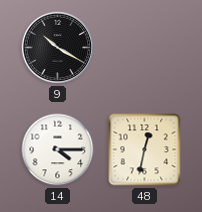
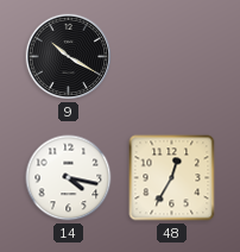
14: 4:15 -> 4:17
48: 12:32 -> 12:35
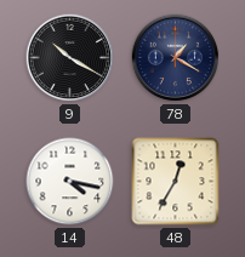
78: none -> 1:20
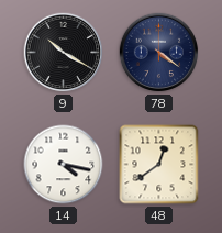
78: 1:20 -> 4:21
48: 12:35 -> 12:39
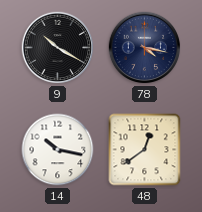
78: 4:21 -> 4:17
14: 4:17 -> 10:17
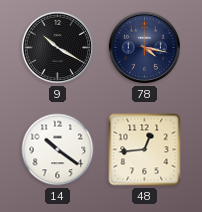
14: 10:17 -> 10:21
48: 12:39 -> 12:44
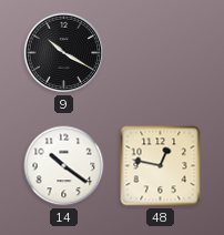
78: 4:17 -> none
48: 12:44 -> 12:47
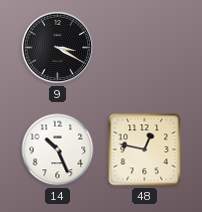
9: 10:20 -> 3:20
14: 10:21 -> 10:26
